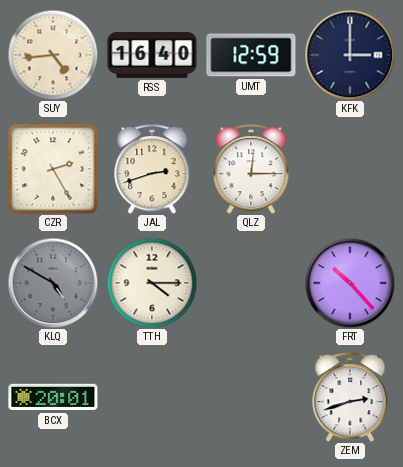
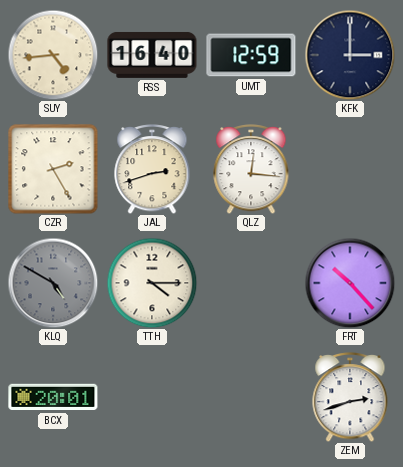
QLZ: 12:15 -> 12:16
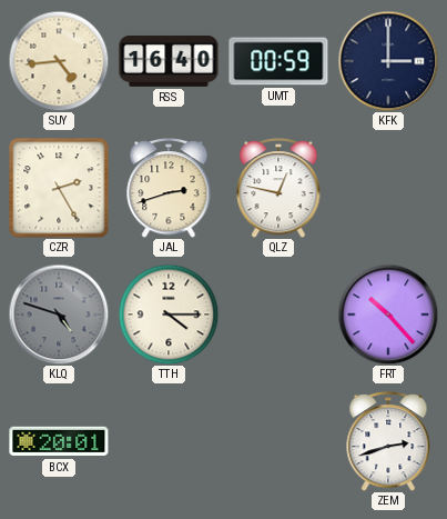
UMT: 12:59 -> 00:59
QLZ: 12:16 -> 12:47
KLQ: 4:50 -> 4:48
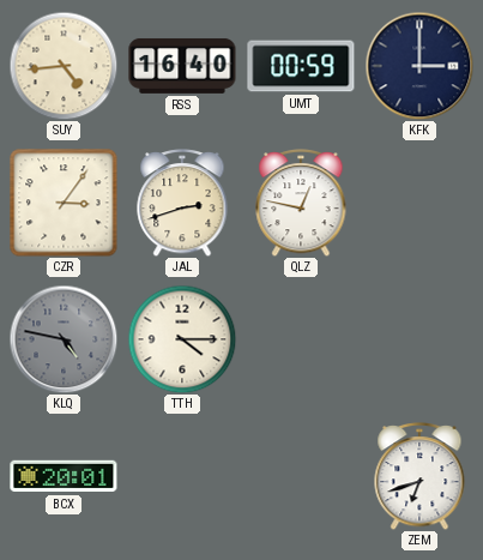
CZR: 2:25 -> 3:06
KLQ: 4:48 -> 4:47
FRT: 10:23 -> none
ZEM: 2:42 -> 6:42
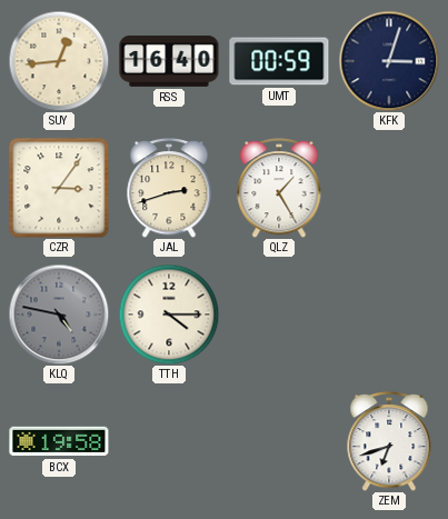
SUY: 4:44 -> 12:44
KFK: 3:00 -> 3:03
QLZ: 12:47 -> 1:25
BCX: 20:01 -> 19:58
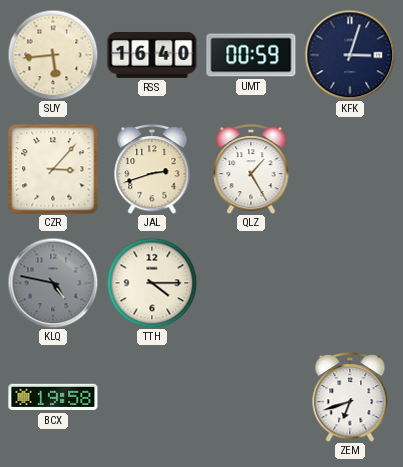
SUY: 12:44 -> 5:44
CZR: 3:06 -> 3:07
